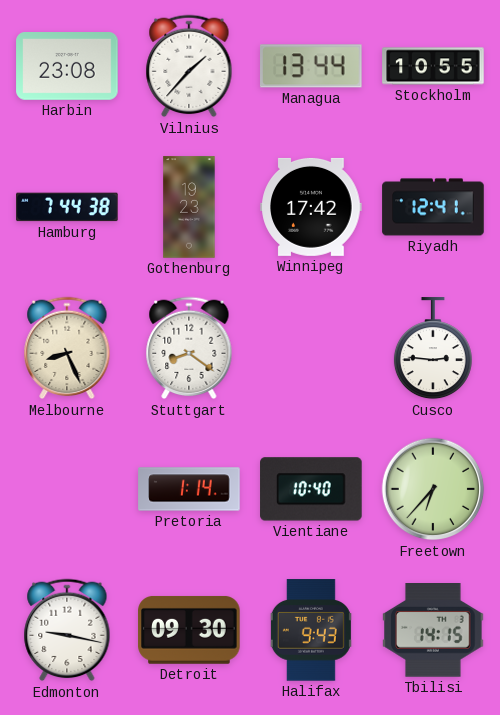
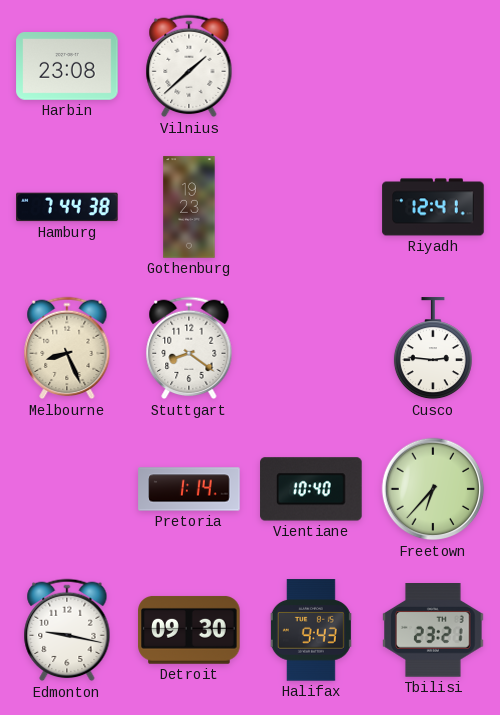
Vilnius: 1:37 -> 1:38
Managua: 13:44 -> none
Stockholm: 10:55 -> none
Winnipeg: 17:42 -> none
Tbilisi: 14:15 -> 23:21
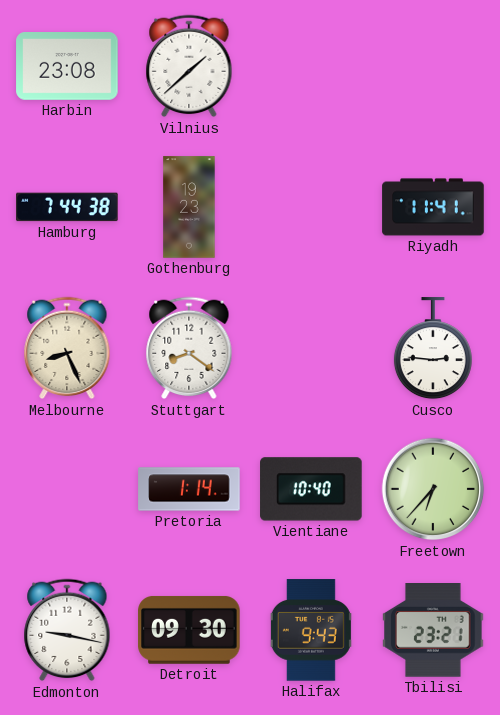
Riyadh: 12:41 -> 11:41
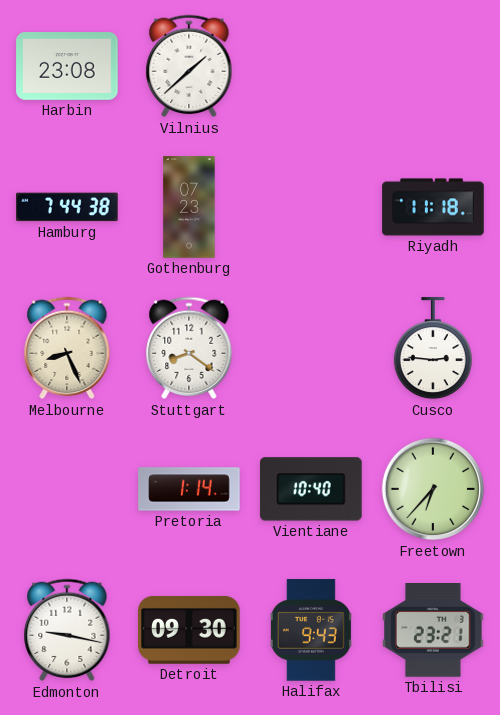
Gothenburg: 19:23 -> 07:23
Riyadh: 11:41 -> 11:18
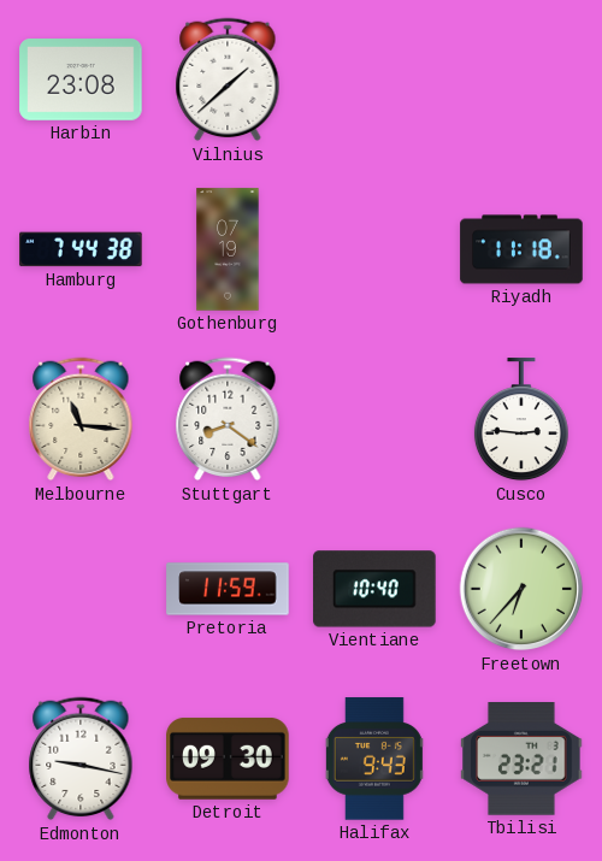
Gothenburg: 07:23 -> 07:19
Melbourne: 8:26 -> 11:16
Pretoria: 1:14 -> 11:59
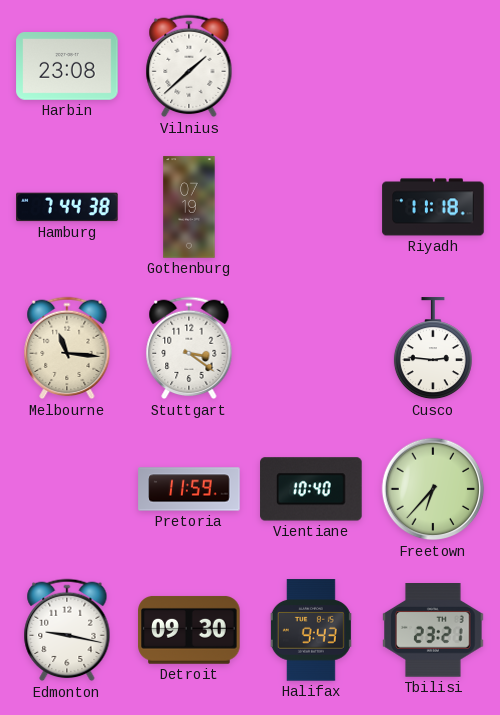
Stuttgart: 8:21 -> 3:21
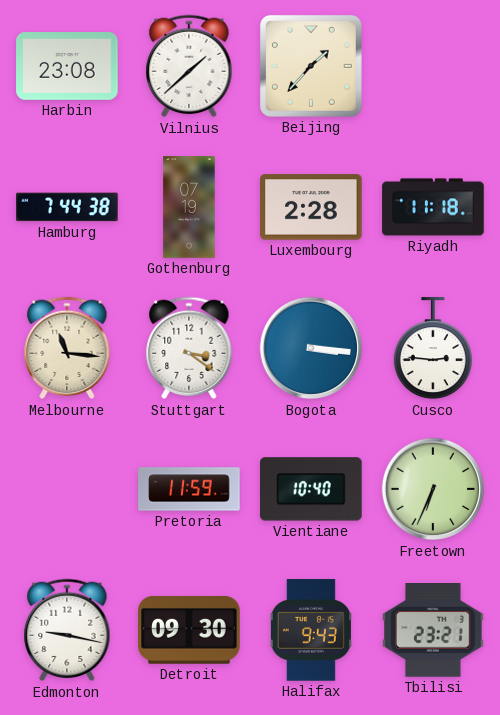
Beijing: none -> 1:37
Luxembourg: none -> 2:28
Bogota: none -> 3:16
Freetown: 6:37 -> 6:34
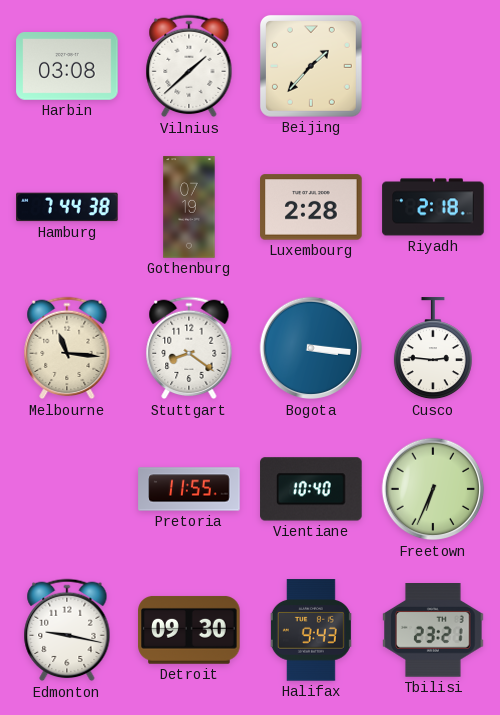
Harbin: 23:08 -> 03:08
Riyadh: 11:18 -> 2:18
Stuttgart: 3:21 -> 8:21
Pretoria: 11:59 -> 11:55
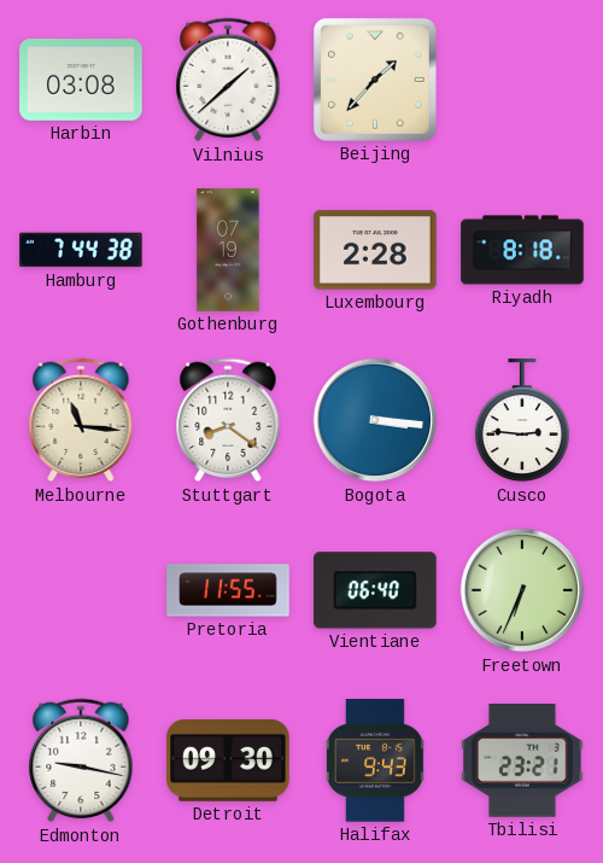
Riyadh: 2:18 -> 8:18
Vientiane: 10:40 -> 06:40
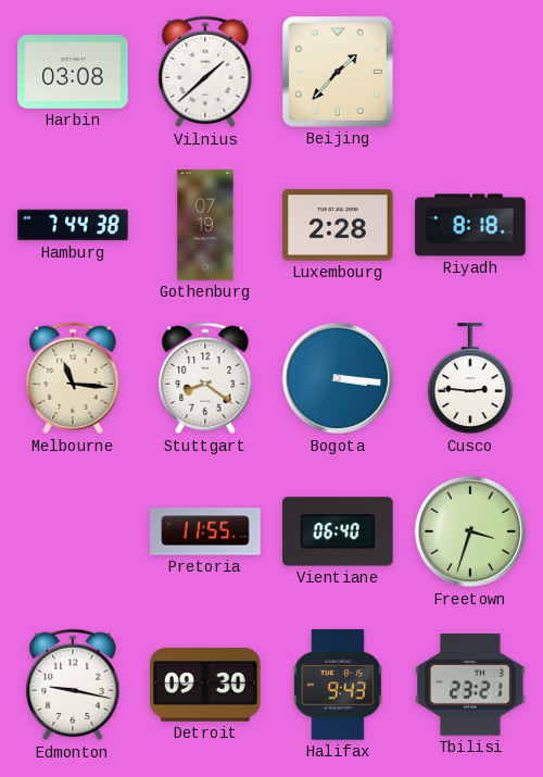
Freetown: 6:34 -> 3:33
